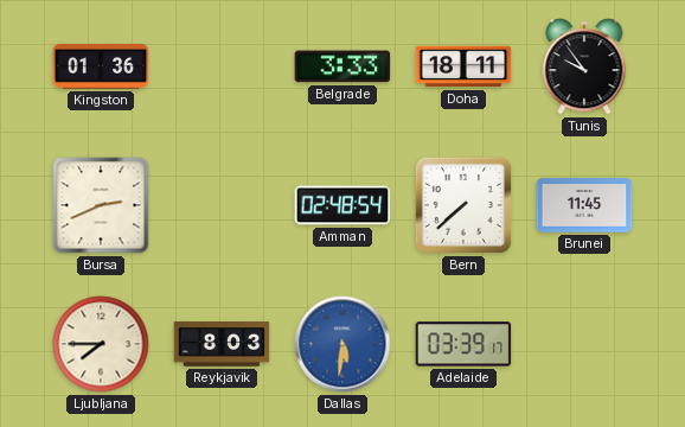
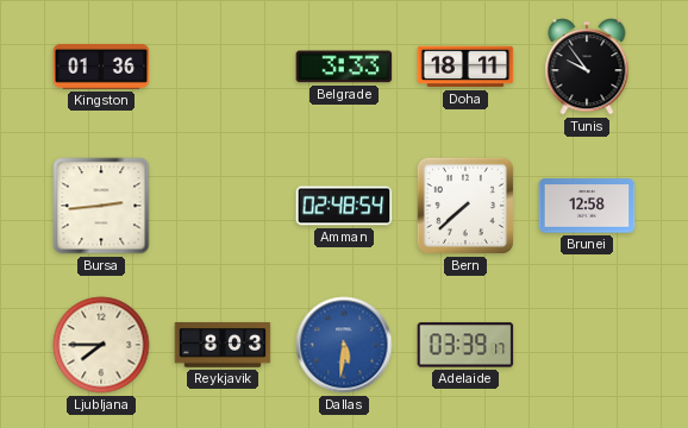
Bursa: 2:41 -> 2:44
Brunei: 11:45 -> 12:58
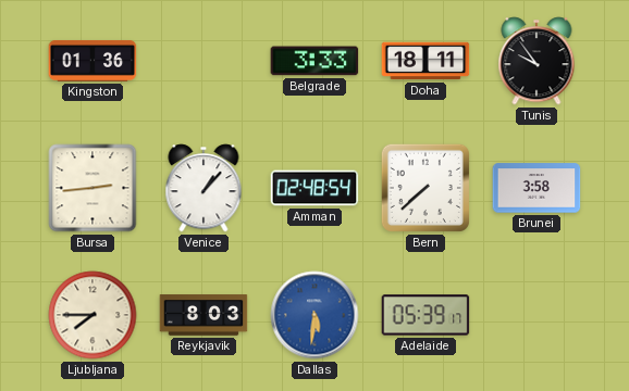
Venice: none -> 1:07
Brunei: 12:58 -> 3:58
Adelaide: 03:39 -> 05:39
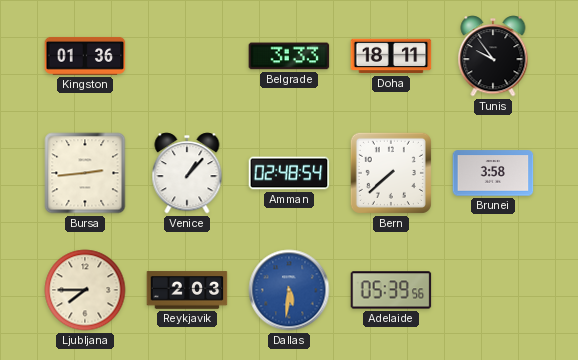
Reykjavik: 8:03 -> 2:03
Adelaide: 05:39:17 -> 05:39:56
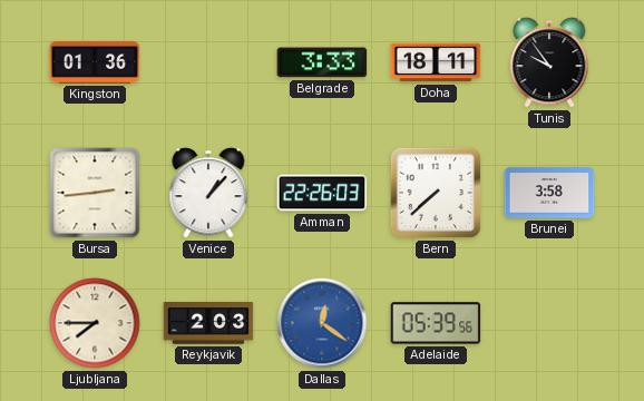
Amman: 02:48 -> 22:26
Dallas: 5:31 -> 12:21
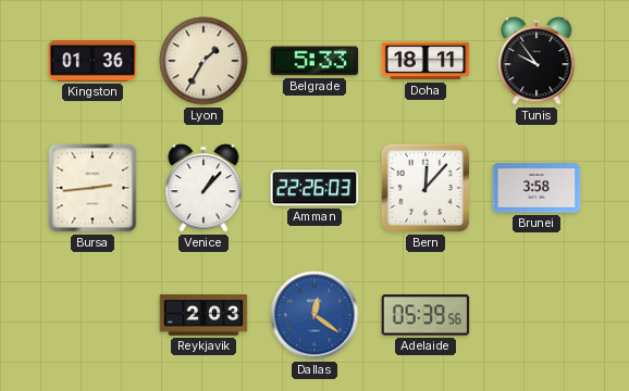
Lyon: none -> 1:35
Belgrade: 3:33 -> 5:33
Bern: 7:38 -> 12:07
Ljubljana: 7:45 -> none
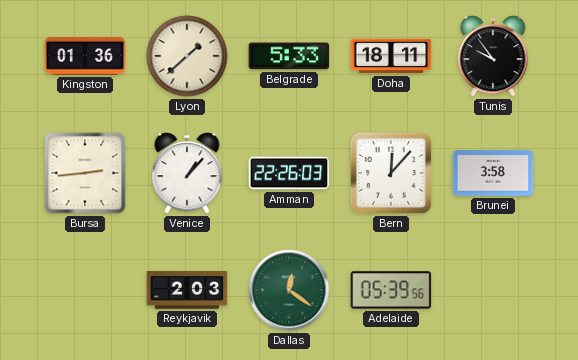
Lyon: 1:35 -> 1:38
Dallas dial: blue -> green
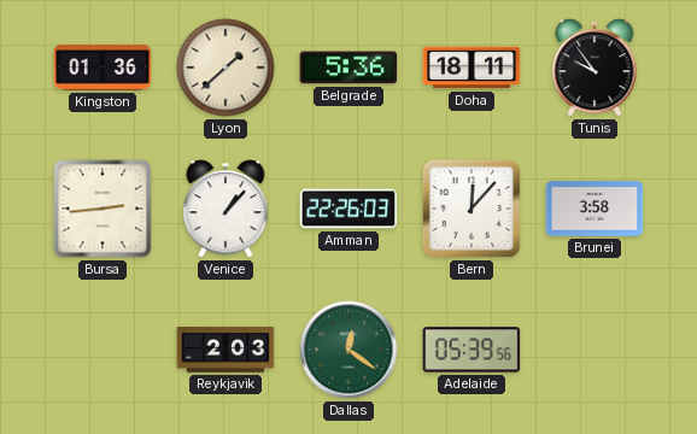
Belgrade: 5:33 -> 5:36
